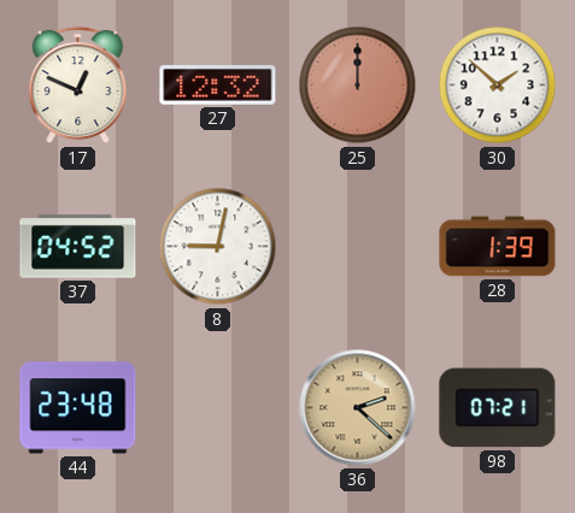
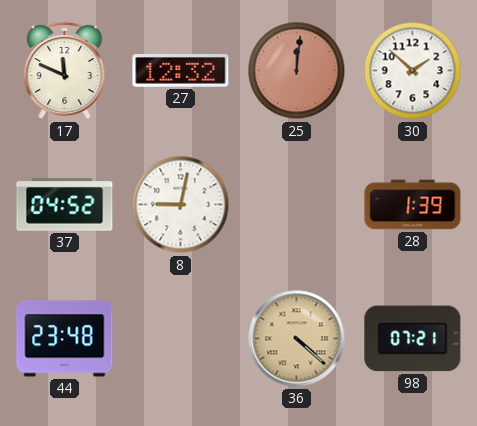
17: 12:49 -> 11:49
25: 12:00 -> 12:01
36: 2:22 -> 4:22
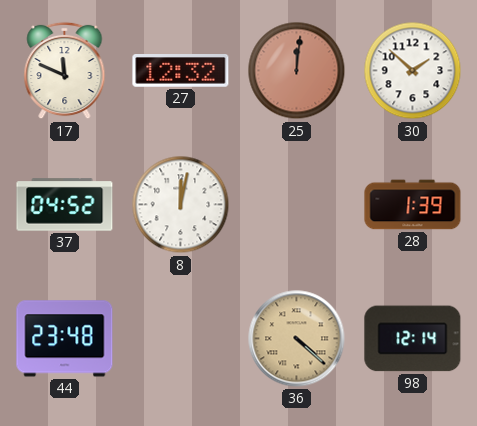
8: 9:02 -> 12:02
98: 07:21 -> 12:14
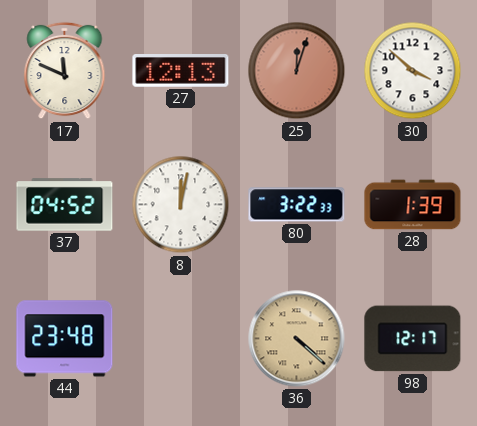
27: 12:32 -> 12:13
25: 12:01 -> 12:03
30: 1:52 -> 3:52
80: none -> 3:22
98: 12:14 -> 12:17
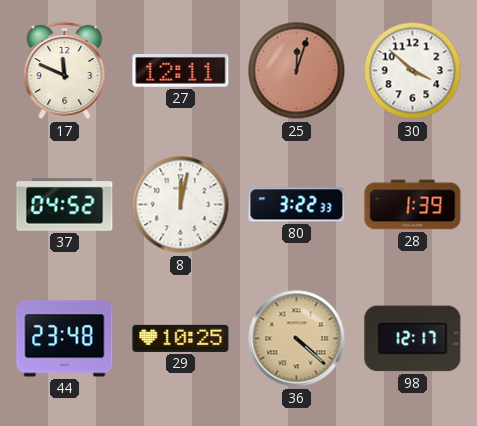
27: 12:13 -> 12:11
29: none -> 10:25
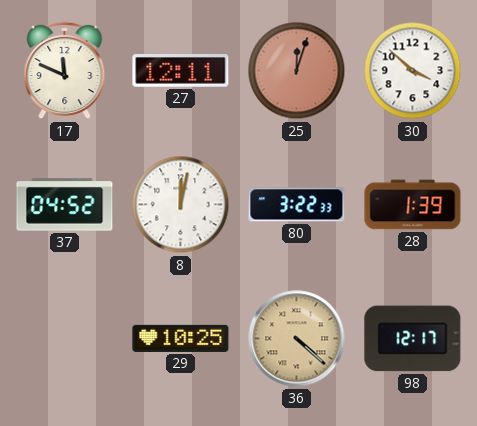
44: 23:48 -> none
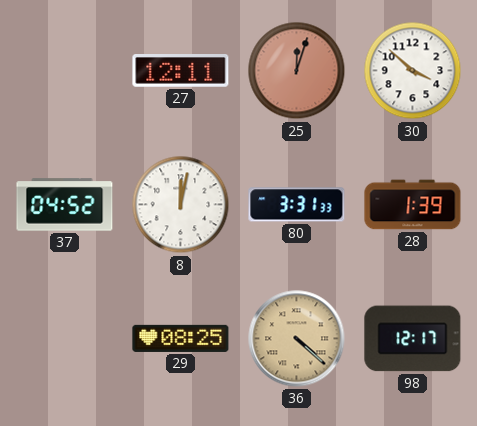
17: 11:49 -> none
80: 3:22 -> 3:31
29: 10:25 -> 08:25
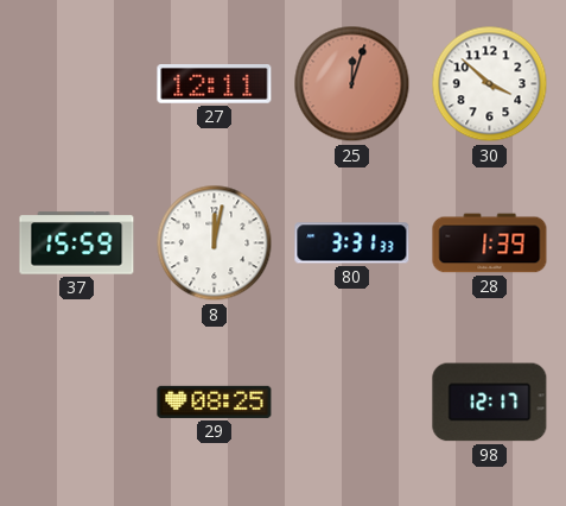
37: 04:52 -> 15:59
36: 4:22 -> none
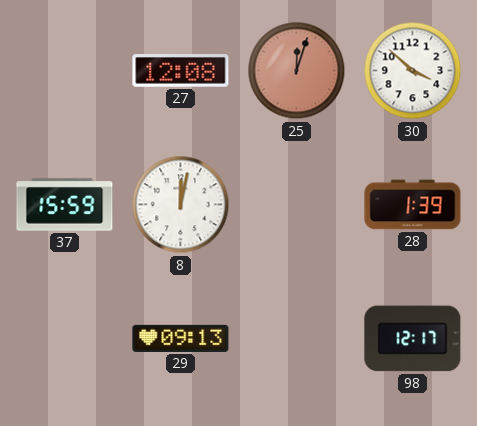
27: 12:11 -> 12:08
80: 3:31 -> none
29: 08:25 -> 09:13
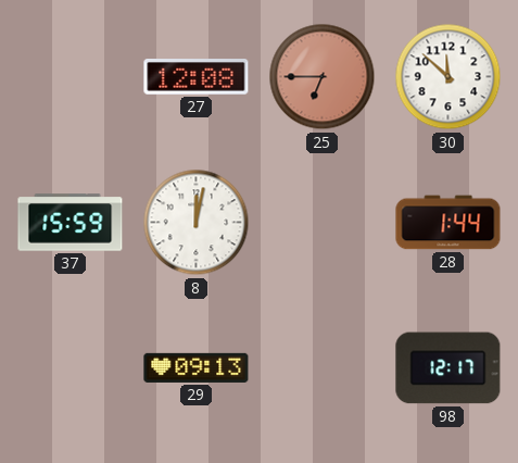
25: 12:03 -> 6:45
30: 3:52 -> 11:52
28: 1:39 -> 1:44
